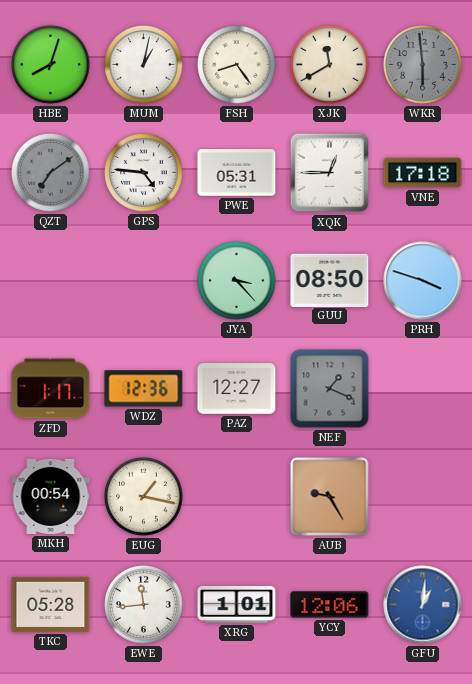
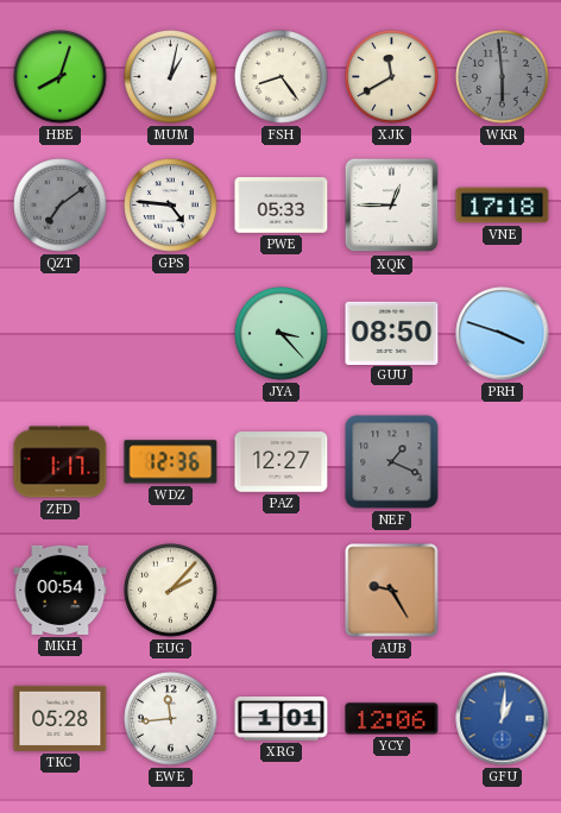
PWE: 05:31 -> 05:33
EUG: 1:17 -> 2:07
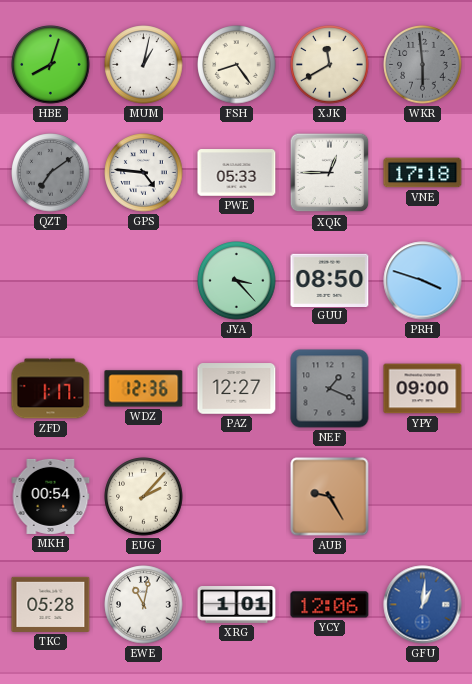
YPY: none -> 09:00
EWE: 11:44 -> 11:02
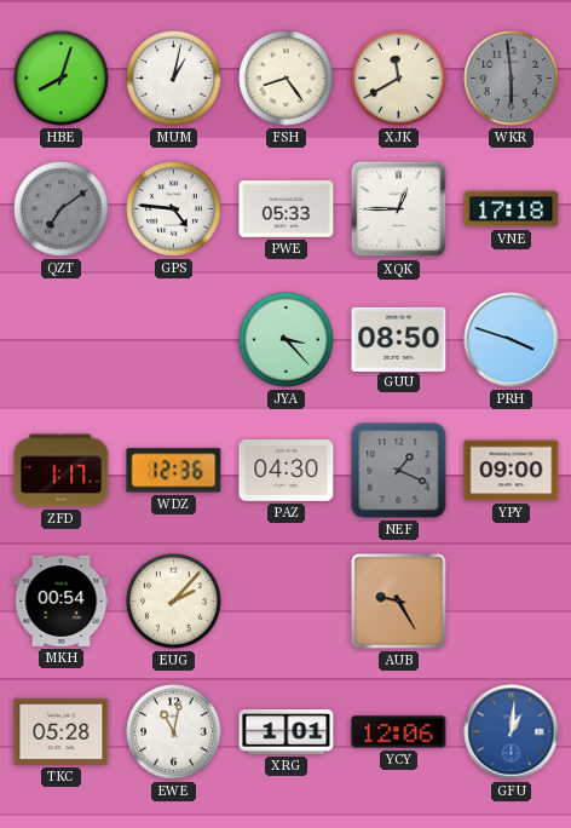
PAZ: 12:27 -> 04:30
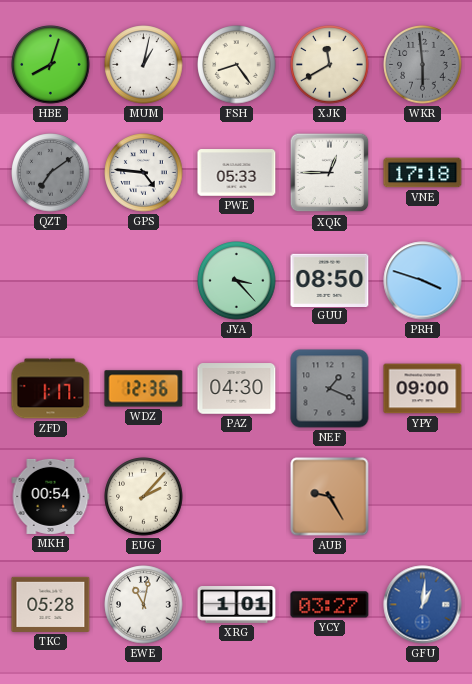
YCY: 12:06 -> 03:27
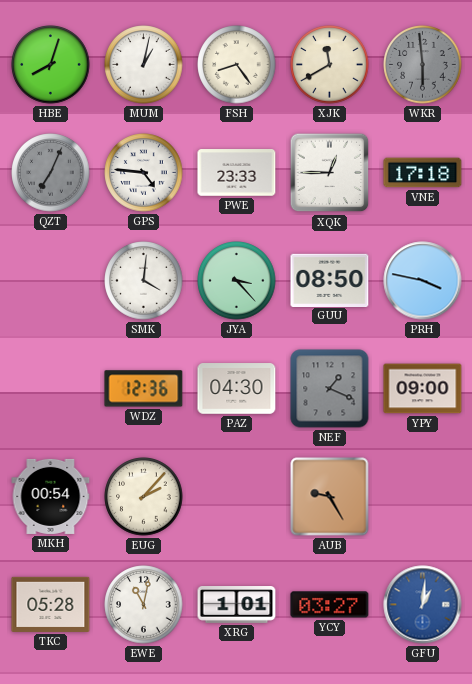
QZT: 7:09 -> 7:04
PWE: 05:33 -> 23:33
SMK: none -> 4:01
PRH: 3:48 -> 3:47
ZFD: 1:17 -> none
